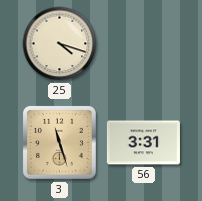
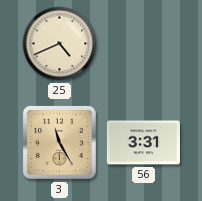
25: 4:18 -> 4:41
3: 11:27 -> 11:25
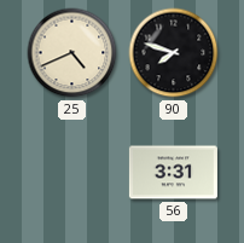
90: none -> 7:48
3: 11:25 -> none
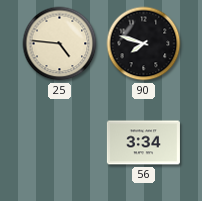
25: 4:41 -> 4:46
56: 3:31 -> 3:34
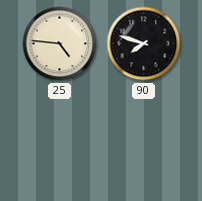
56: 3:34 -> none
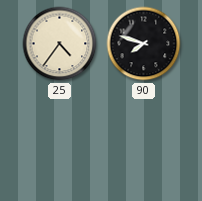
25: 4:46 -> 4:36
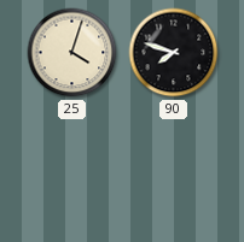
25: 4:36 -> 4:03
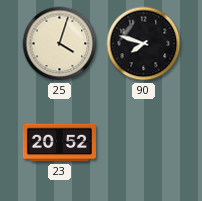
23: none -> 20:52
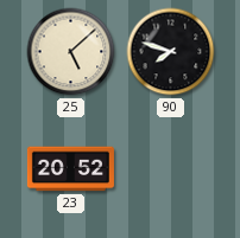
25: 4:03 -> 5:08
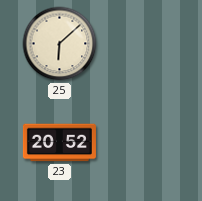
25: 5:08 -> 6:08
90: 7:48 -> none
